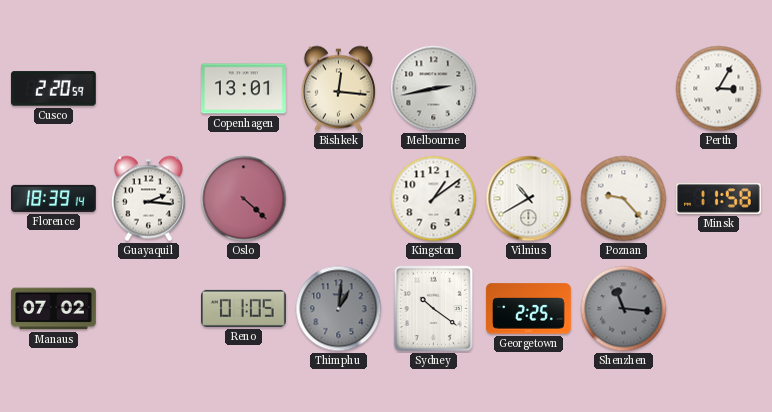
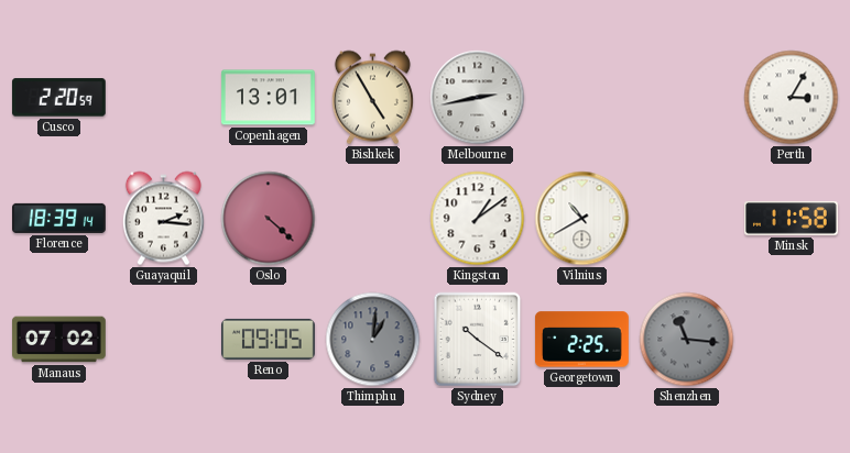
Bishkek: 12:16 -> 4:55
Poznan: 9:23 -> none
Reno: 01:05 -> 09:05
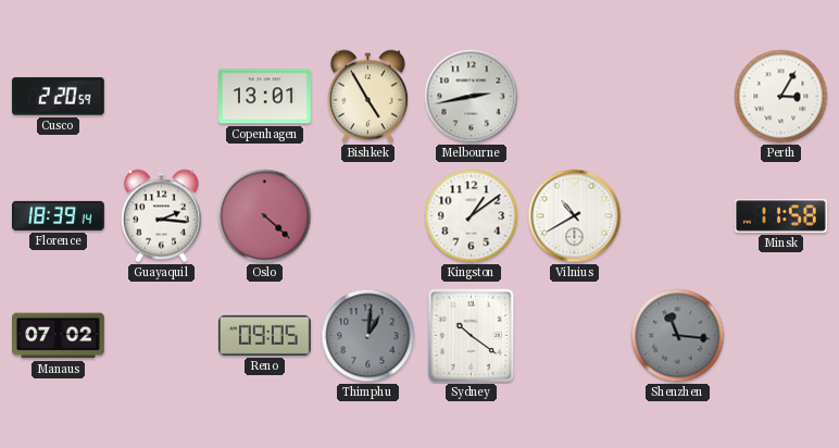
Georgetown: 2:25 -> none
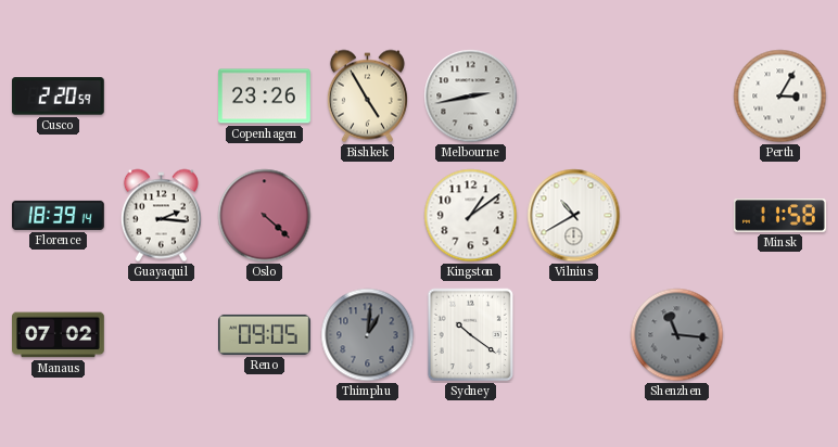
Copenhagen: 13:01 -> 23:26
